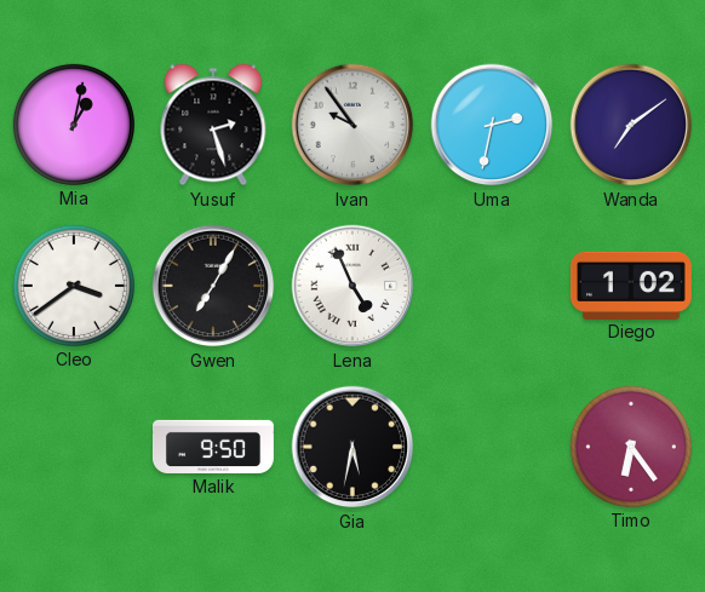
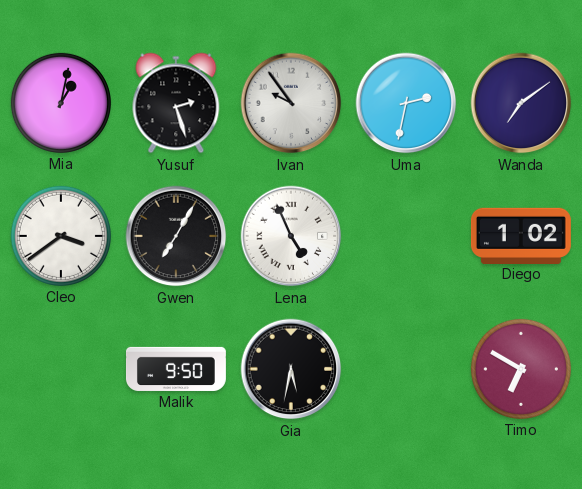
Timo: 6:24 -> 6:50
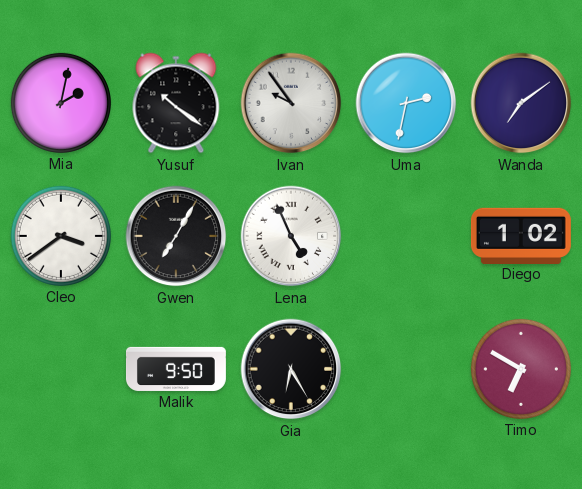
Mia: 1:02 -> 2:02
Yusuf: 2:27 -> 10:21
Gia: 5:32 -> 6:25
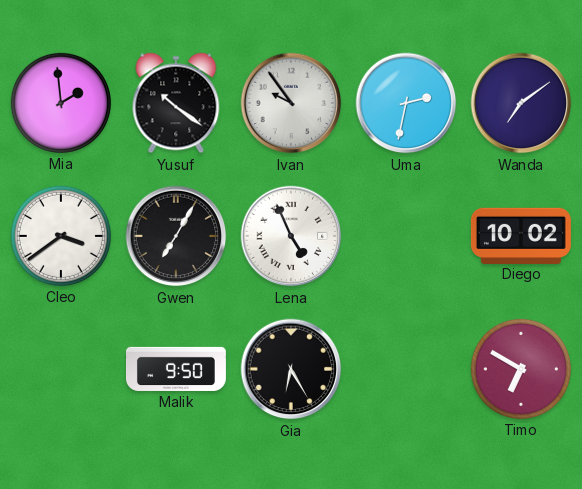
Mia: 2:02 -> 1:59
Diego: 1:02 -> 10:02
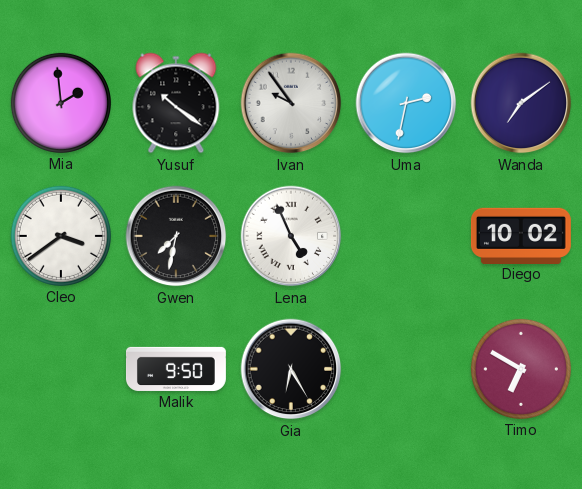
Gwen: 7:05 -> 7:32
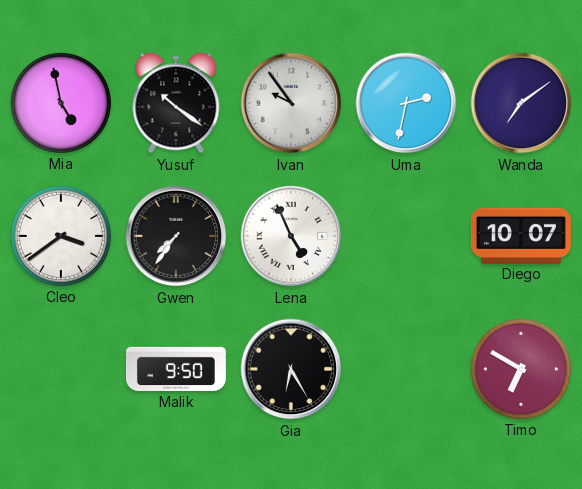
Mia: 1:59 -> 4:58
Gwen: 7:32 -> 7:36
Diego: 10:02 -> 10:07
